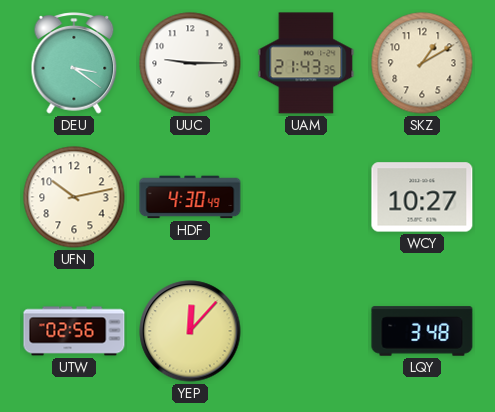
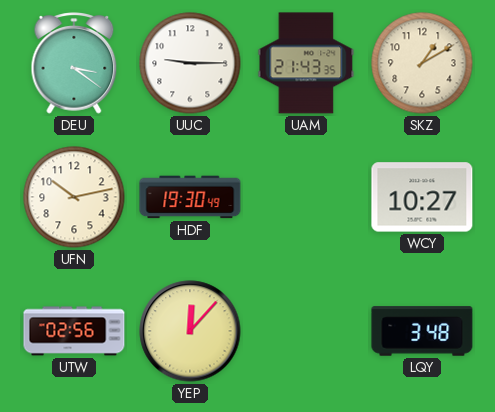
HDF: 4:30 -> 19:30
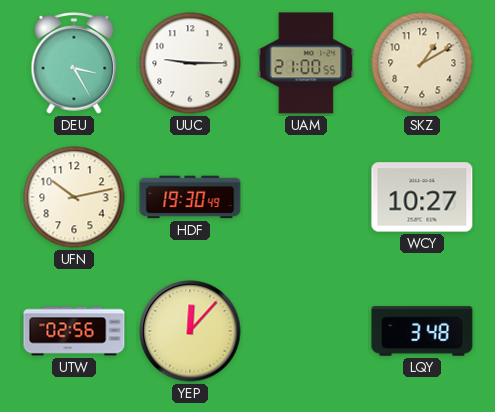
DEU: 3:21 -> 3:25
UAM: 21:43 -> 21:00
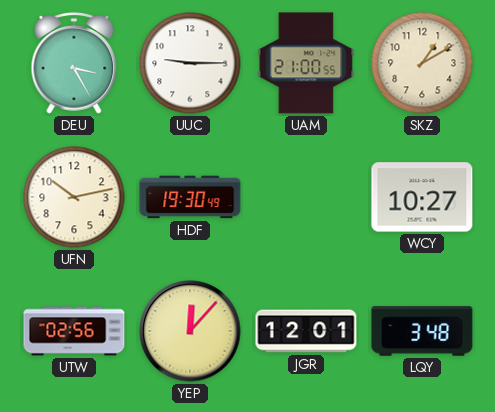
JGR: none -> 12:01
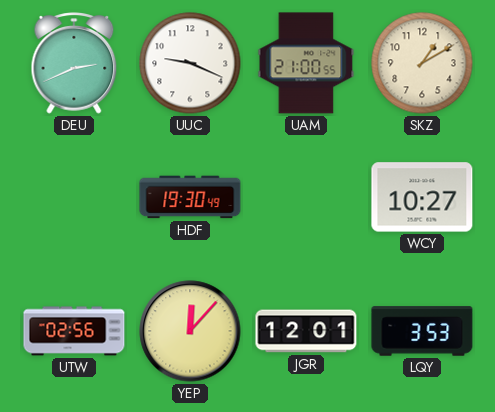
DEU: 3:25 -> 2:41
UUC: 9:15 -> 9:19
UFN: 10:13 -> none
LQY: 3:48 -> 3:53
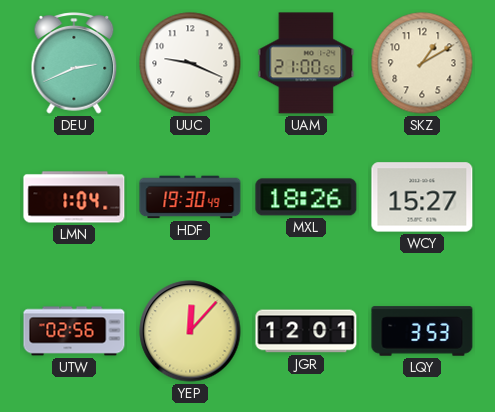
LMN: none -> 1:04
MXL: none -> 18:26
WCY: 10:27 -> 15:27
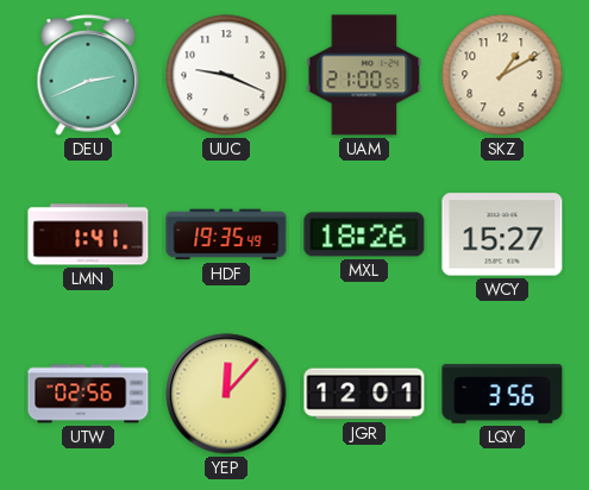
LMN: 1:04 -> 1:41
HDF: 19:30 -> 19:35
LQY: 3:53 -> 3:56
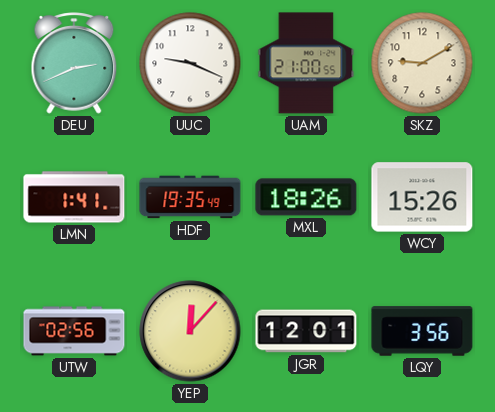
SKZ: 1:10 -> 9:10
WCY: 15:27 -> 15:26
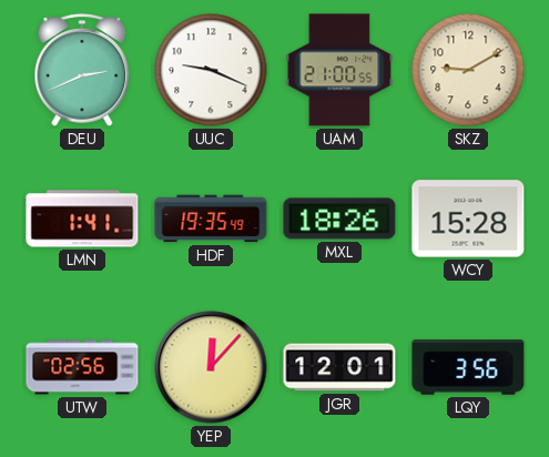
WCY: 15:26 -> 15:28
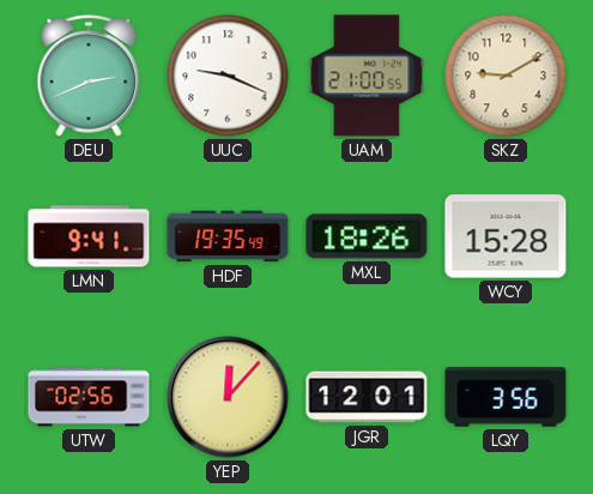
LMN: 1:41 -> 9:41
